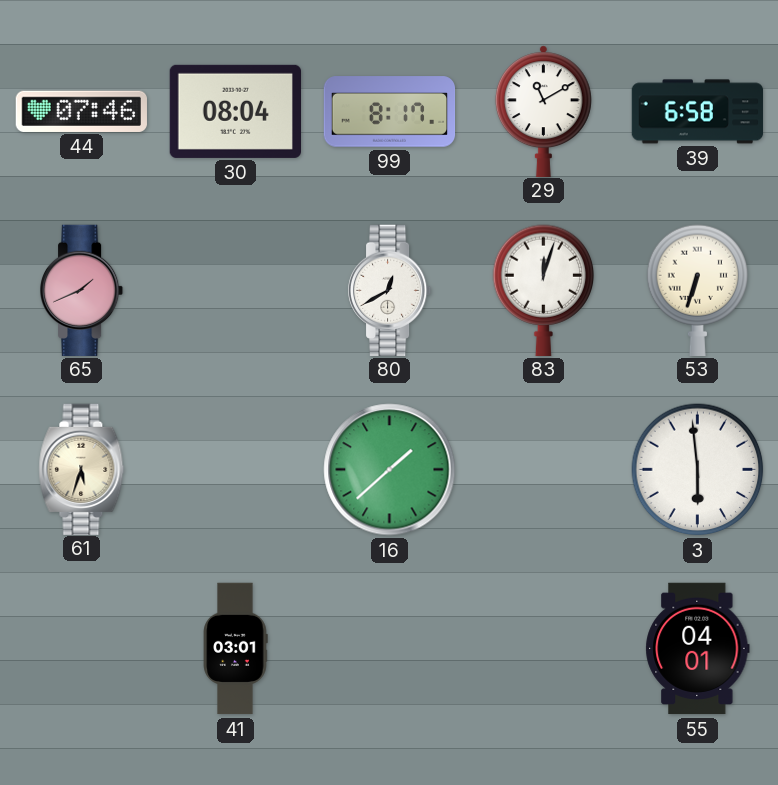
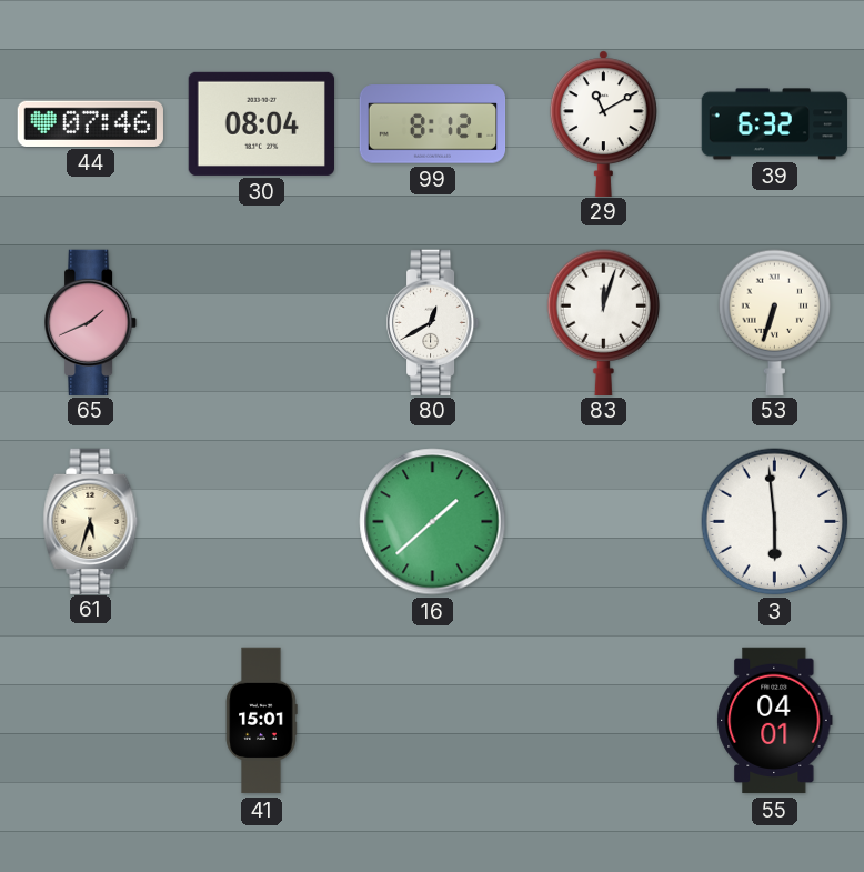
99: 8:17 -> 8:12
39: 6:58 -> 6:32
41: 03:01 -> 15:01
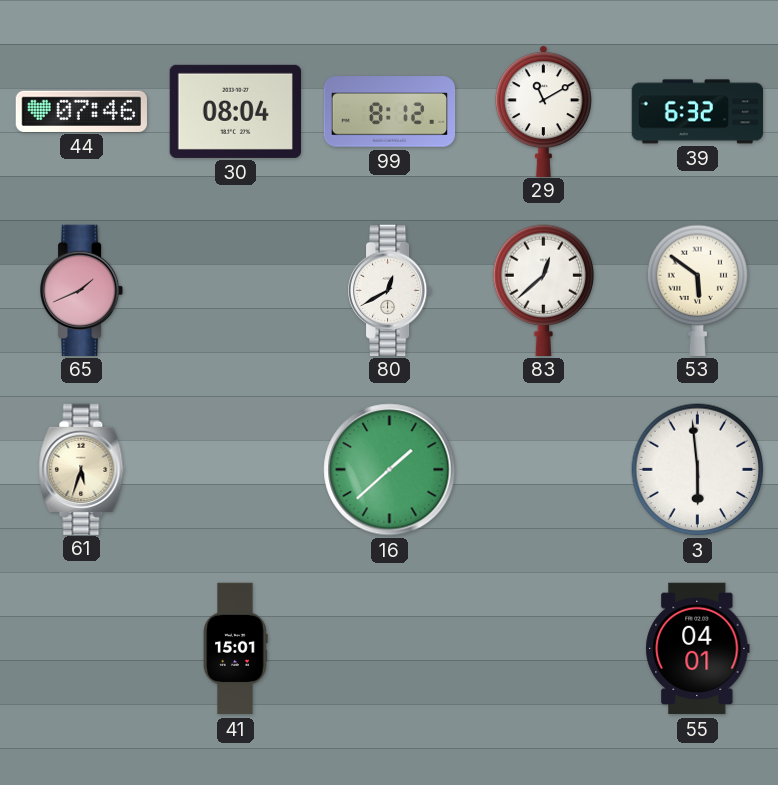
83: 12:03 -> 12:38
53: 6:33 -> 5:51
